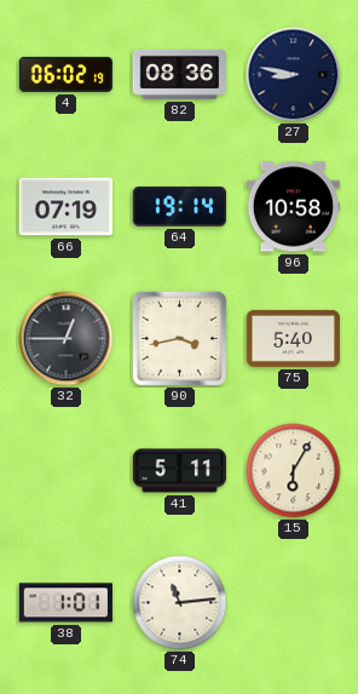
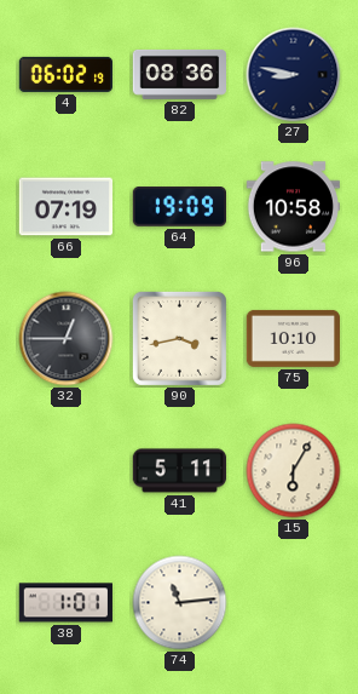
64: 19:14 -> 19:09
75: 5:40 -> 10:10
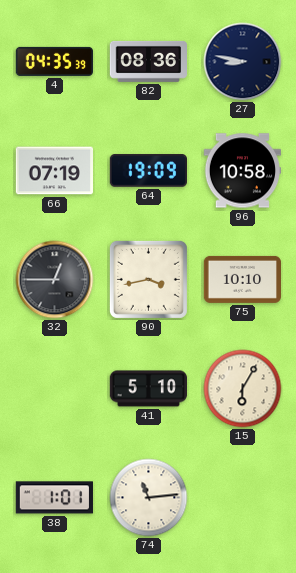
4: 06:02 -> 04:35
41: 5:11 -> 5:10
